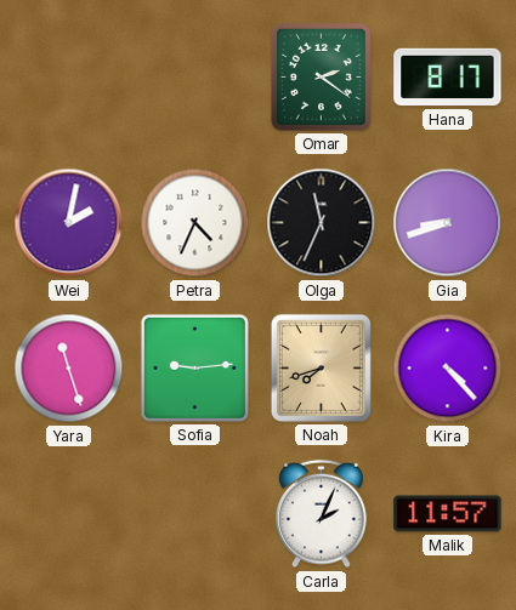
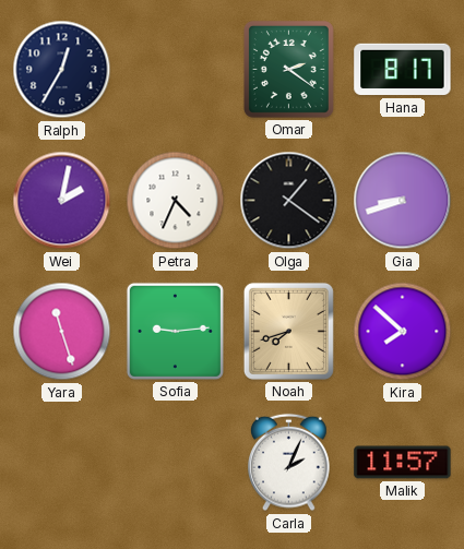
Ralph: none -> 12:35
Olga: 11:34 -> 1:21
Kira: 4:23 -> 7:52
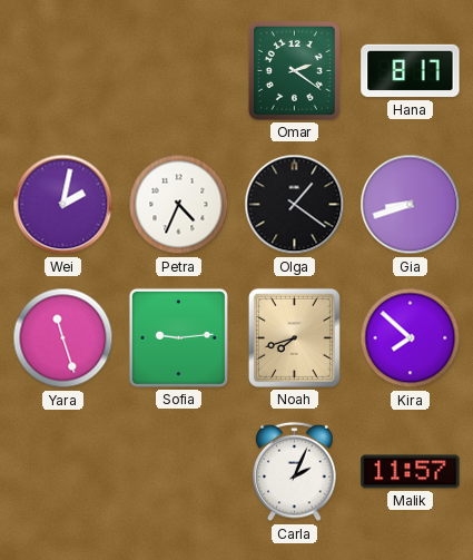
Ralph: 12:35 -> none
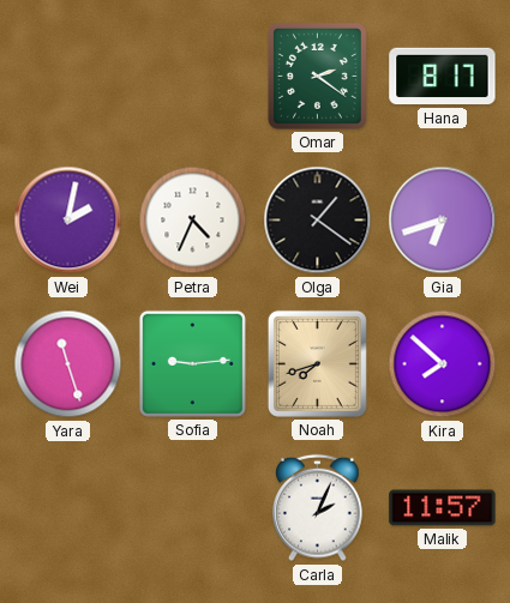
Gia: 8:42 -> 6:42
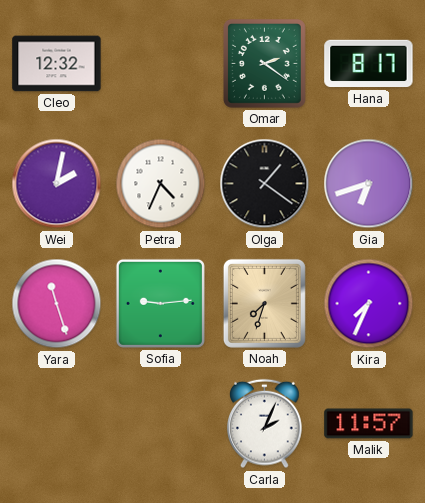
Cleo: none -> 12:32
Noah: 7:42 -> 7:33
Kira: 7:52 -> 7:34
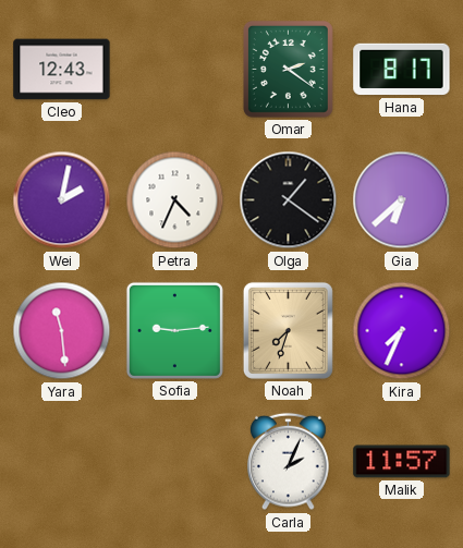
Cleo: 12:32 -> 12:43
Gia: 6:42 -> 6:38
Yara: 11:27 -> 11:29
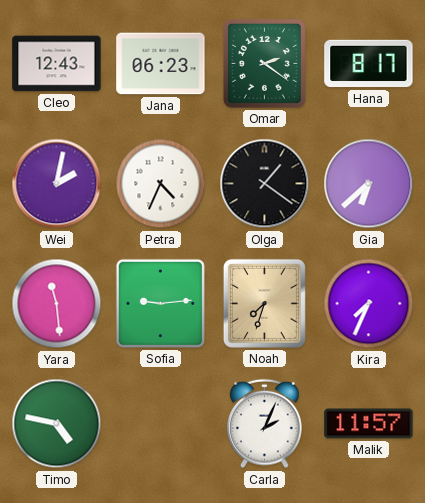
Jana: none -> 06:23
Timo: none -> 4:47
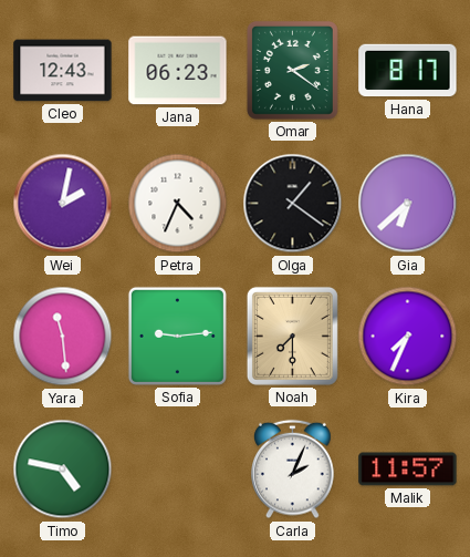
Noah: 7:33 -> 7:30
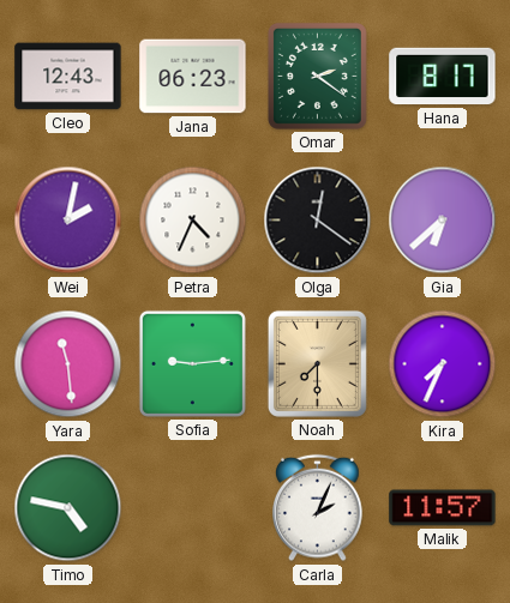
Olga: 1:21 -> 12:21
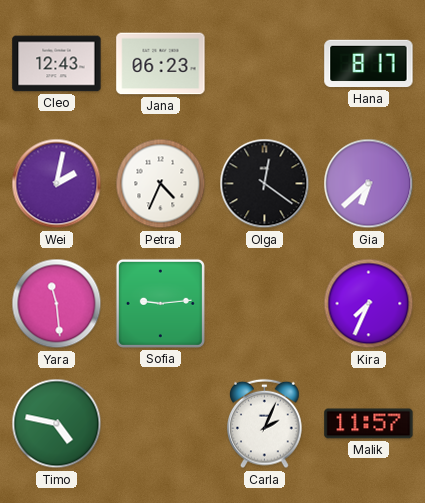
Omar: 2:21 -> none
Noah: 7:30 -> none
